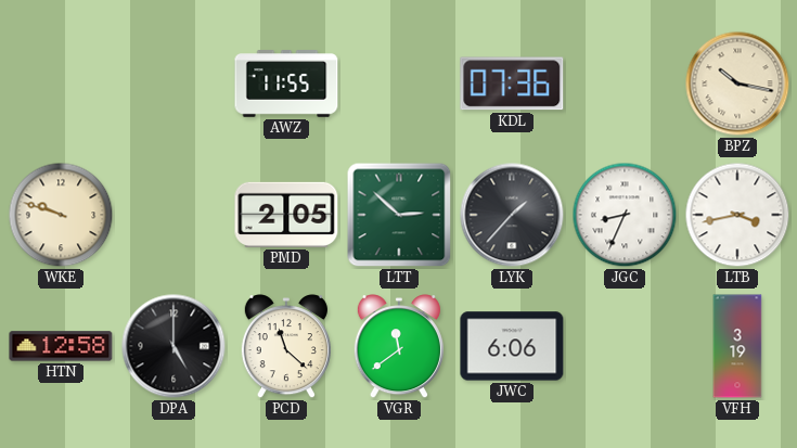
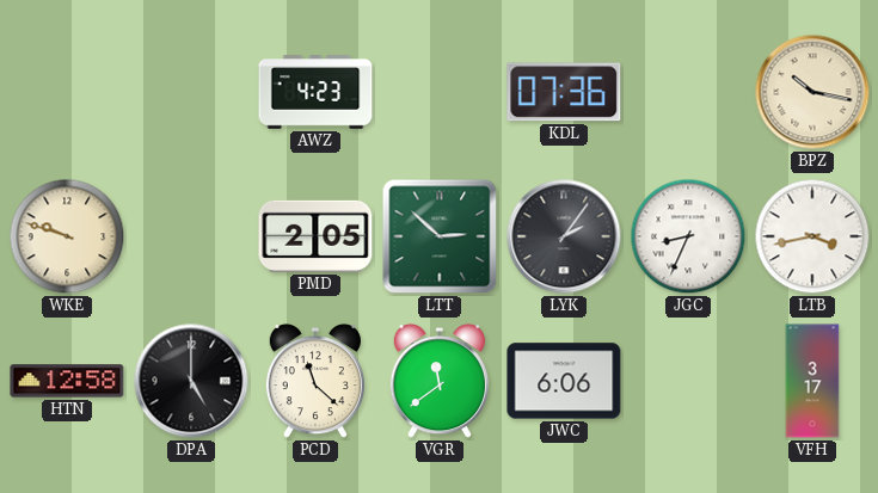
AWZ: 11:55 -> 4:23
LYK: 1:37 -> 2:06
VFH: 3:19 -> 3:17
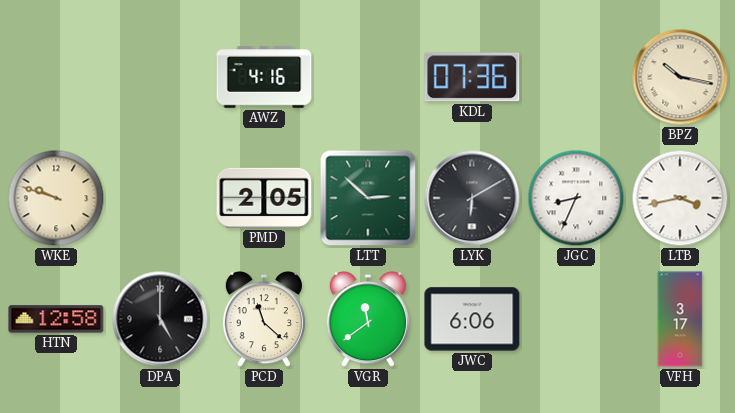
AWZ: 4:23 -> 4:16
LYK: 2:06 -> 6:10
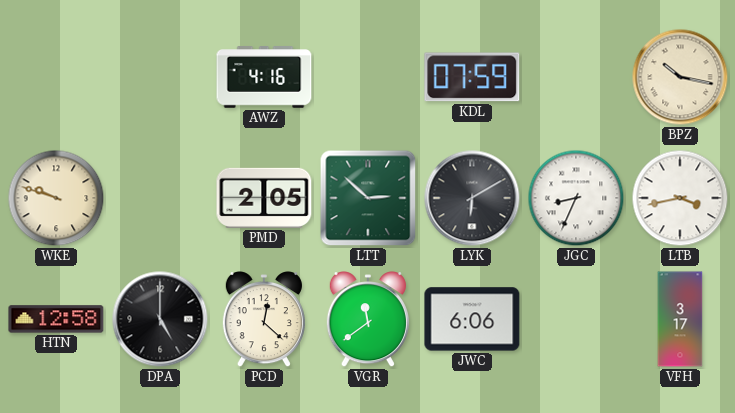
KDL: 07:36 -> 07:59
PCD: 11:22 -> 12:22
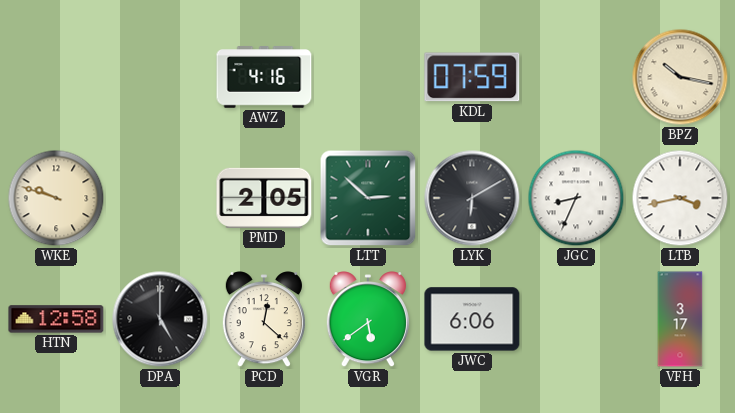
VGR: 11:39 -> 5:39
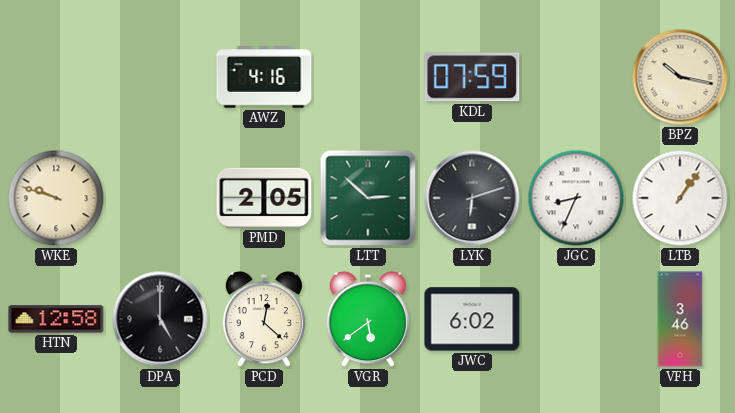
LYK: 6:10 -> 6:12
LTB: 3:43 -> 1:06
JWC: 6:06 -> 6:02
VFH: 3:17 -> 3:46
